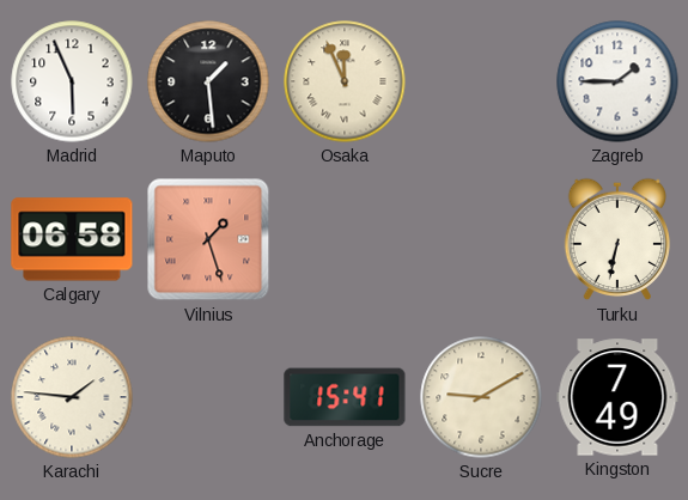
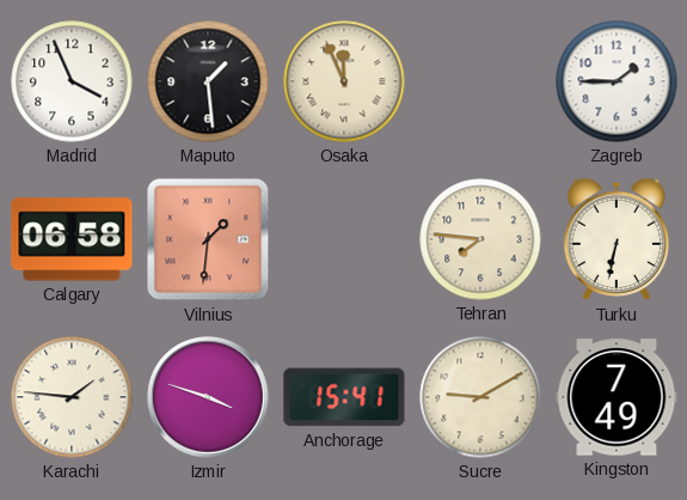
Madrid: 5:56 -> 3:56
Vilnius: 1:27 -> 1:31
Tehran: none -> 7:46
Izmir: none -> 3:48
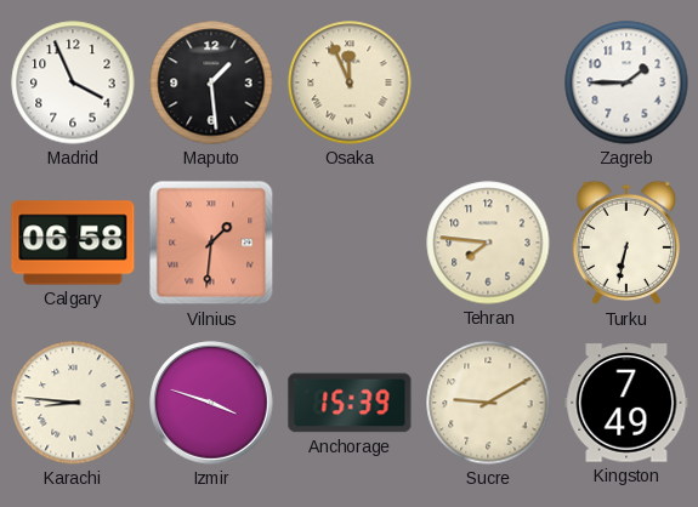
Karachi: 1:46 -> 8:46
Anchorage: 15:41 -> 15:39
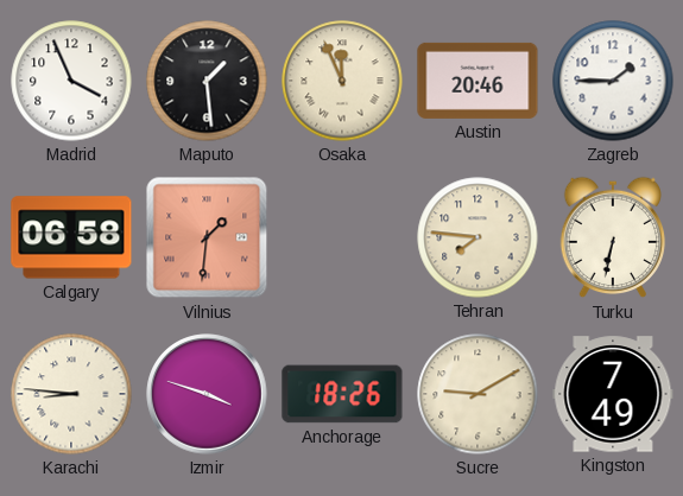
Austin: none -> 20:46
Anchorage: 15:39 -> 18:26
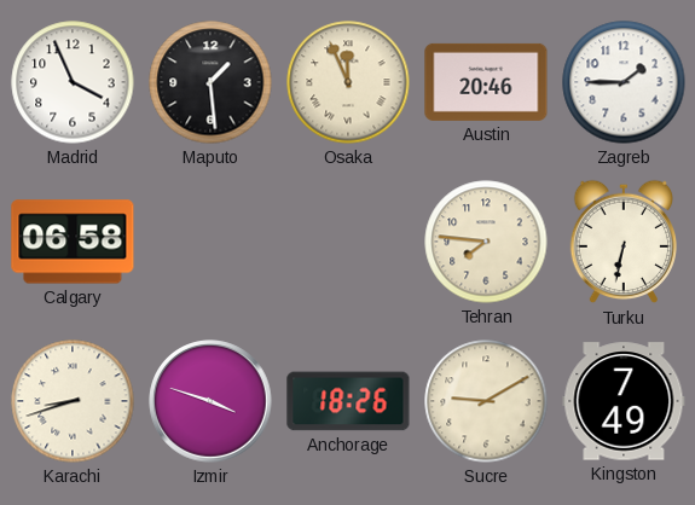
Vilnius: 1:31 -> none
Karachi: 8:46 -> 8:42
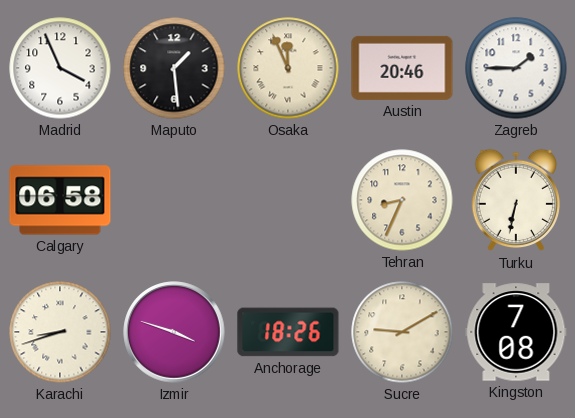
Tehran: 7:46 -> 8:34
Kingston: 7:49 -> 7:08
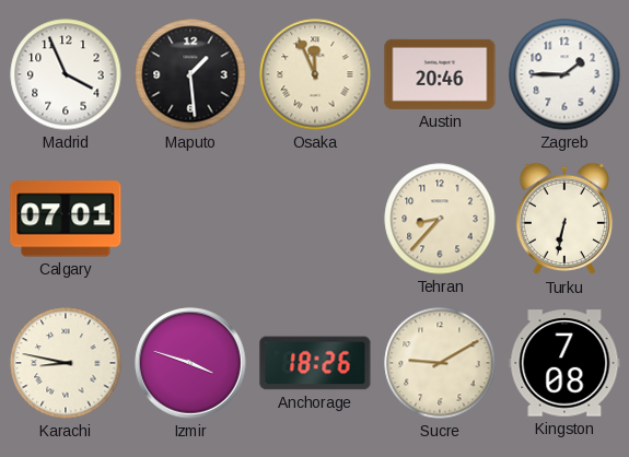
Calgary: 06:58 -> 07:01
Tehran: 8:34 -> 8:37
Karachi: 8:42 -> 8:47
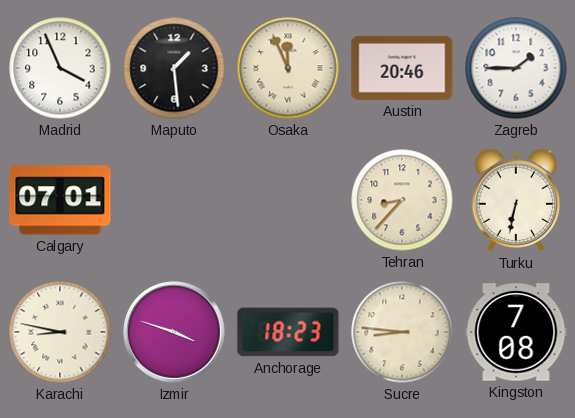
Anchorage: 18:26 -> 18:23
Sucre: 9:10 -> 8:46
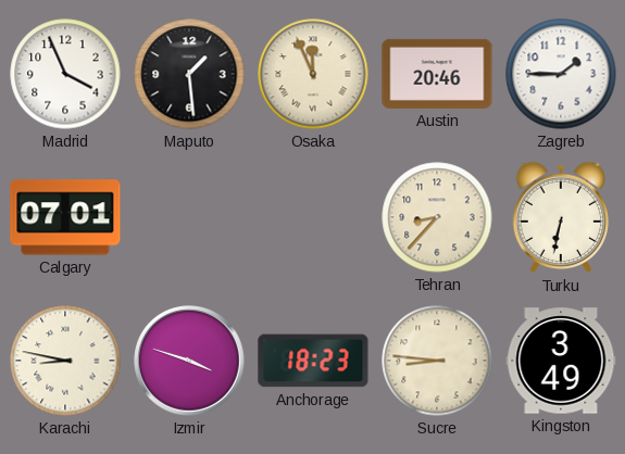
Kingston: 7:08 -> 3:49
